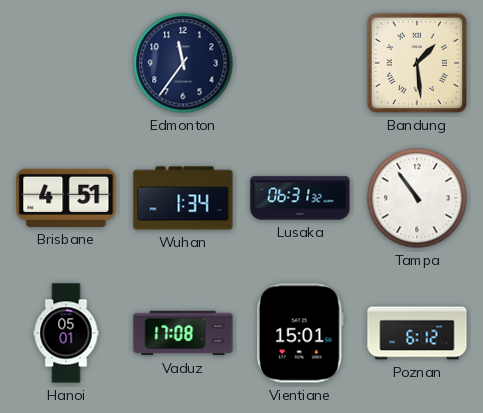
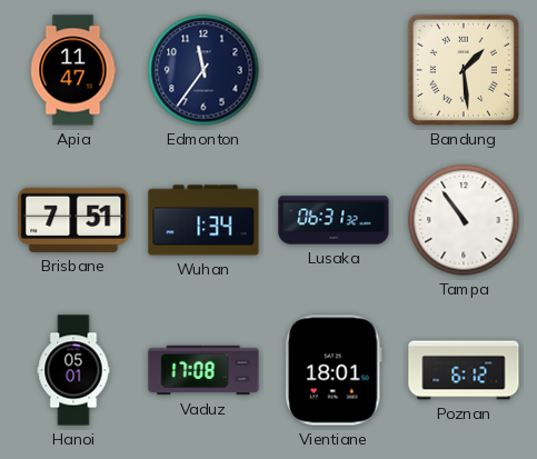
Apia: none -> 11:47
Brisbane: 4:51 -> 7:51
Vientiane: 15:01 -> 18:01
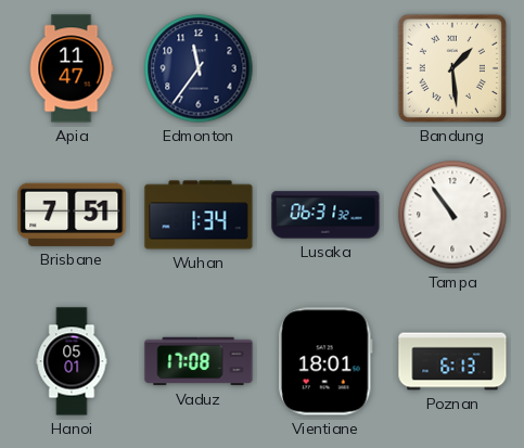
Poznan: 6:12 -> 6:13
